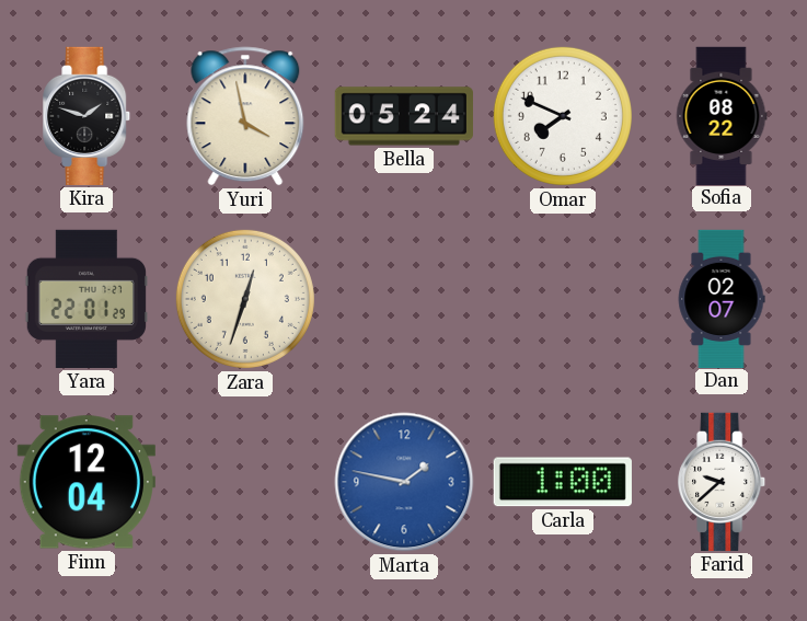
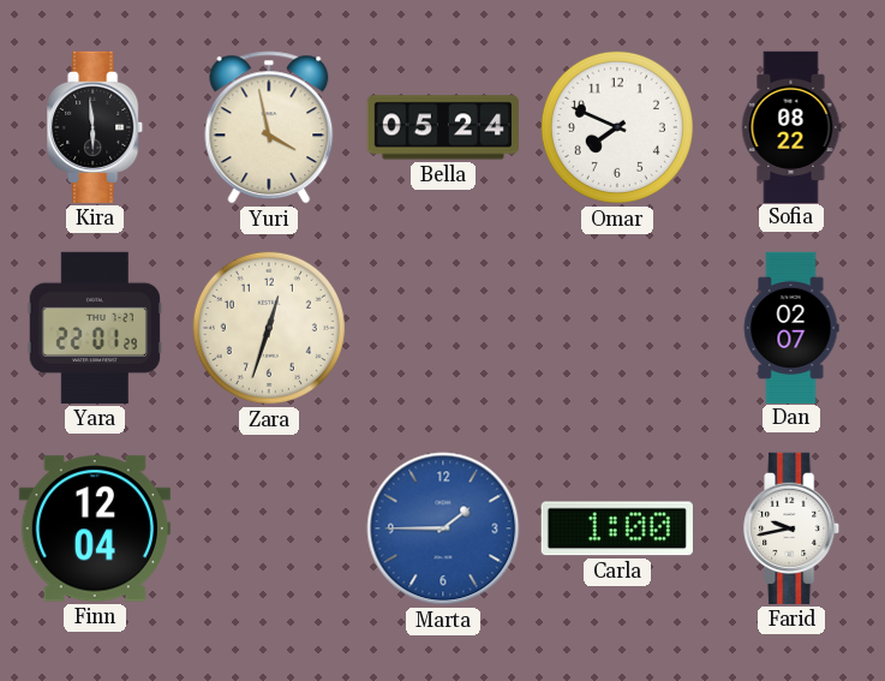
Kira: 1:48 -> 5:59
Marta: 1:47 -> 1:45
Farid: 9:38 -> 9:43
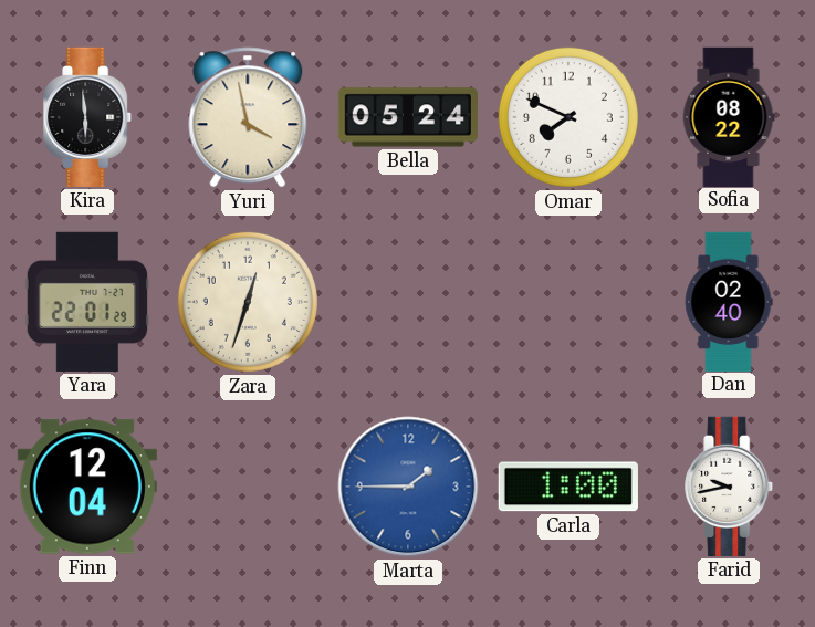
Dan: 02:07 -> 02:40
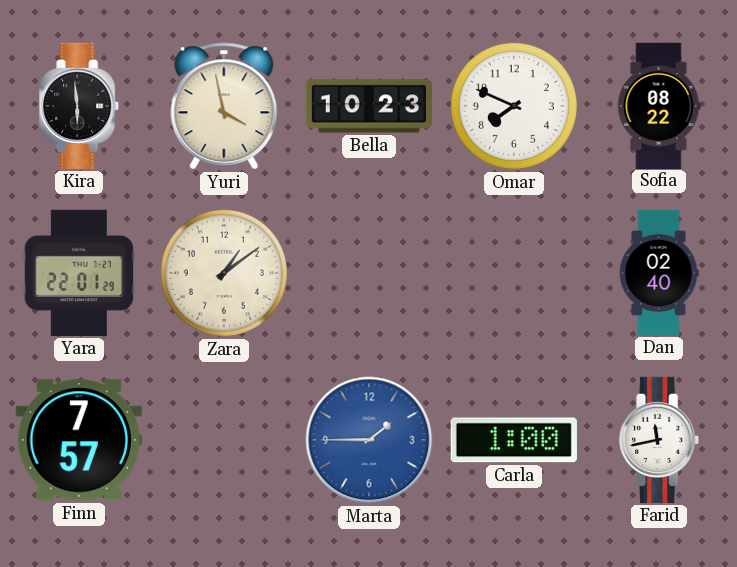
Bella: 05:24 -> 10:23
Zara: 12:33 -> 1:09
Finn: 12:04 -> 7:57
Farid: 9:43 -> 11:43
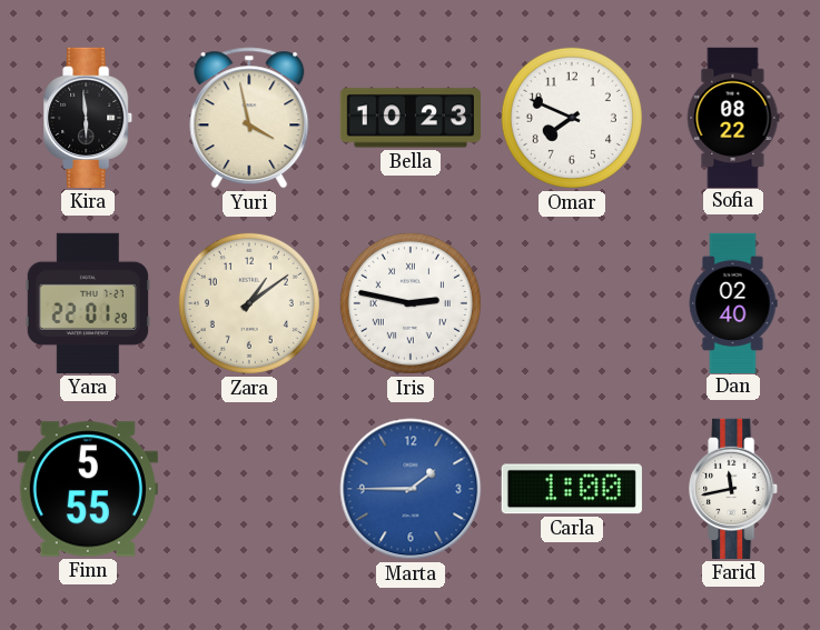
Iris: none -> 2:47
Finn: 7:57 -> 5:55
